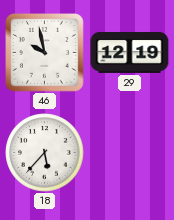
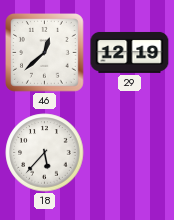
46: 9:58 -> 12:38
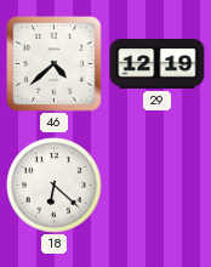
46: 12:38 -> 4:38
18: 5:37 -> 6:22
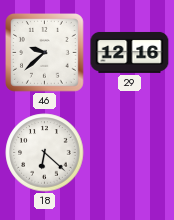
46: 4:38 -> 9:38
29: 12:19 -> 12:16
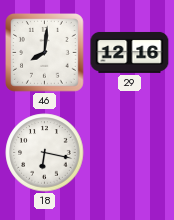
46: 9:38 -> 8:01
18: 6:22 -> 6:17
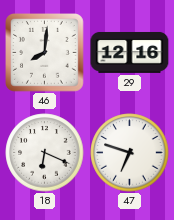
18: 6:17 -> 6:19
47: none -> 6:48
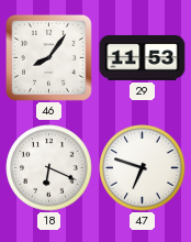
46: 8:01 -> 8:06
29: 12:16 -> 11:53
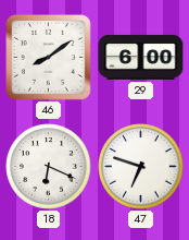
46: 8:06 -> 8:09
29: 11:53 -> 6:00
